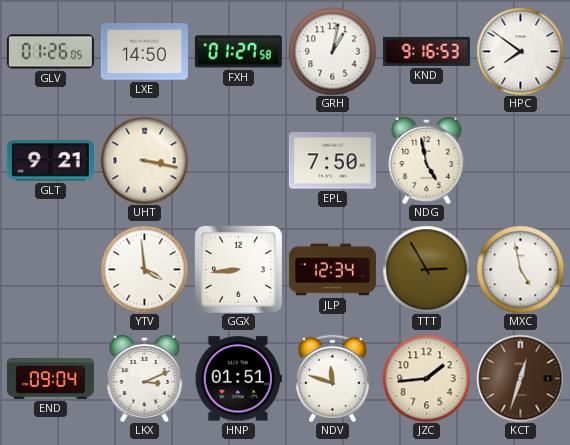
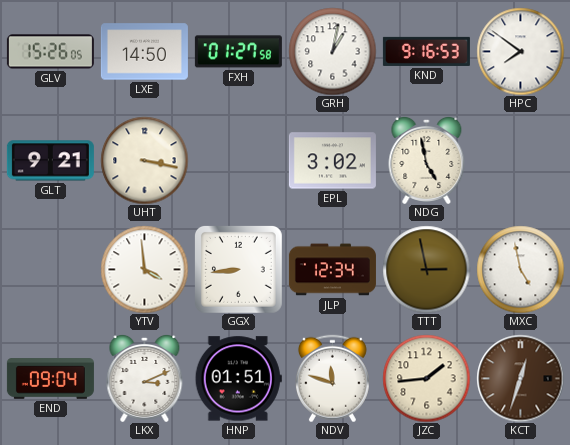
GLV: 01:26 -> 15:26
EPL: 7:50 -> 3:02
TTT: 2:55 -> 2:58
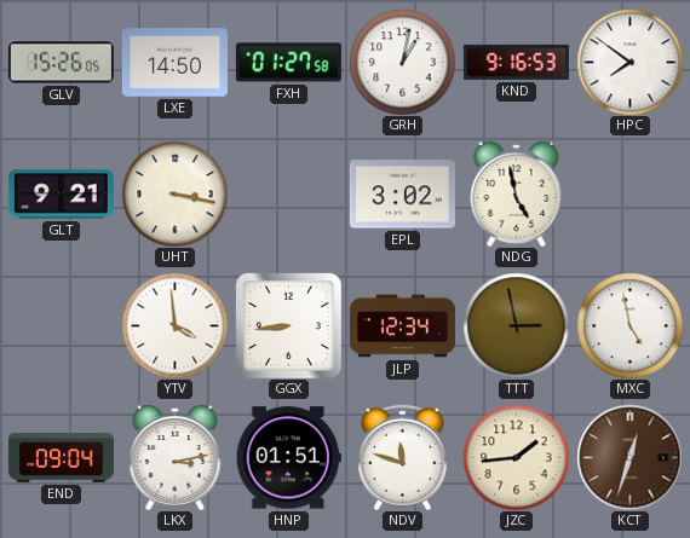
LKX: 3:11 -> 3:13
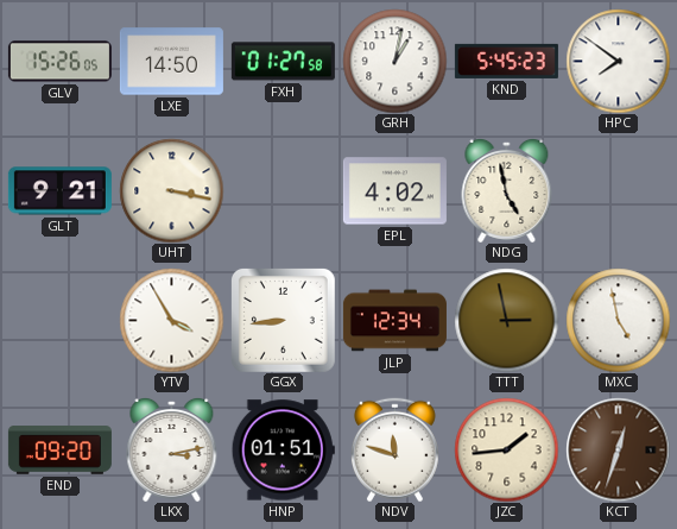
KND: 9:16 -> 5:45
EPL: 3:02 -> 4:02
YTV: 3:59 -> 3:55
END: 09:04 -> 09:20
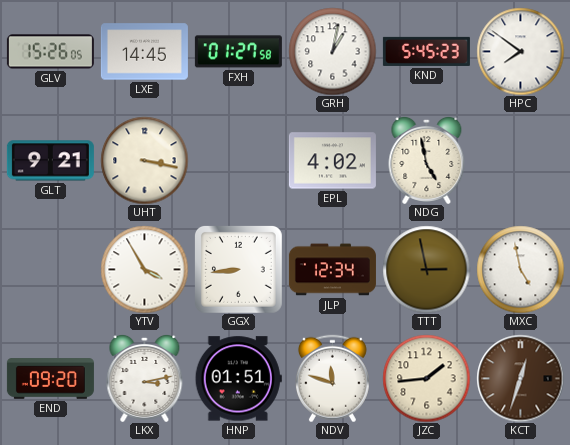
LXE: 14:50 -> 14:45
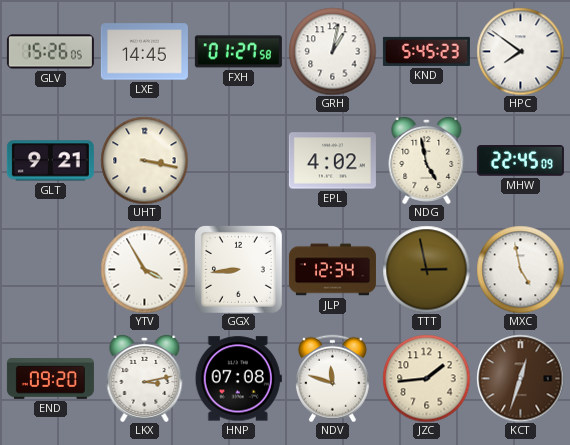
MHW: none -> 22:45
HNP: 01:51 -> 07:08
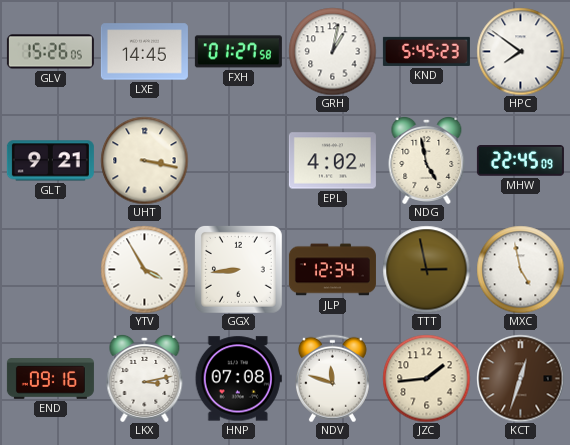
END: 09:20 -> 09:16
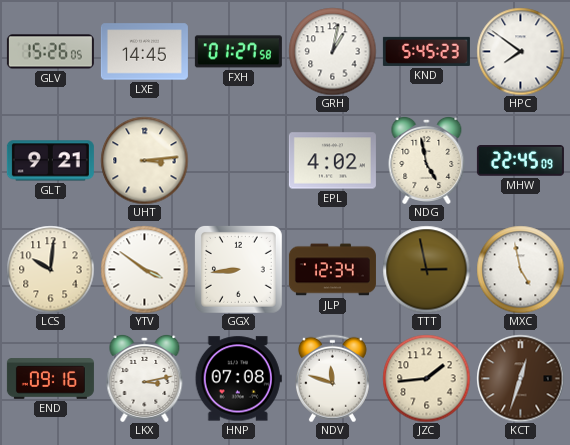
UHT: 3:17 -> 3:14
LCS: none -> 10:01
YTV: 3:55 -> 3:51
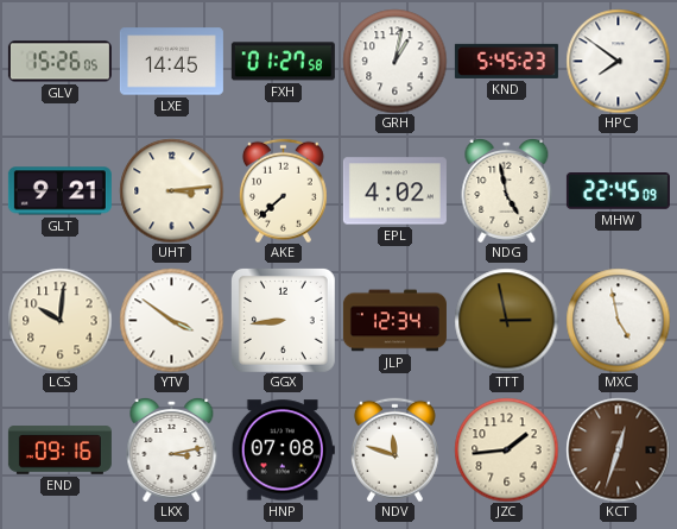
AKE: none -> 7:38
